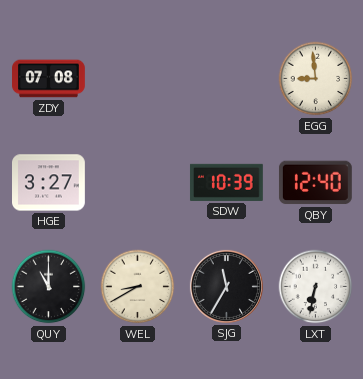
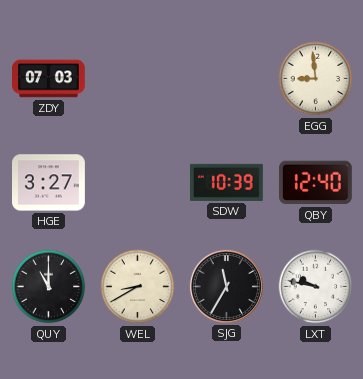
ZDY: 07:08 -> 07:03
LXT: 6:32 -> 9:47
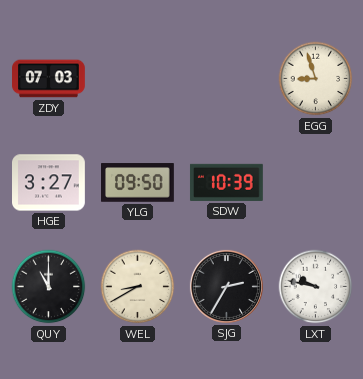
EGG: 8:59 -> 8:57
YLG: none -> 09:50
QBY: 12:40 -> none
SJG: 11:35 -> 2:35
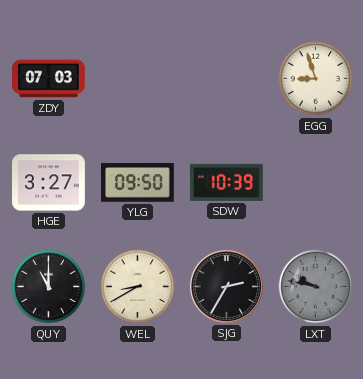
LXT dial: white -> grey
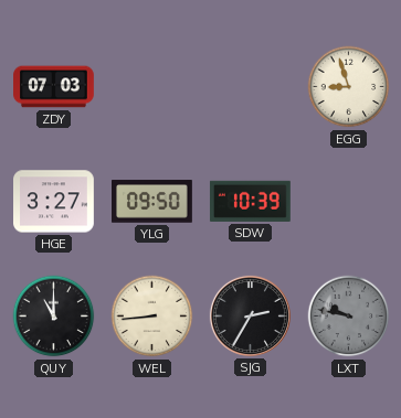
WEL: 8:40 -> 8:44
